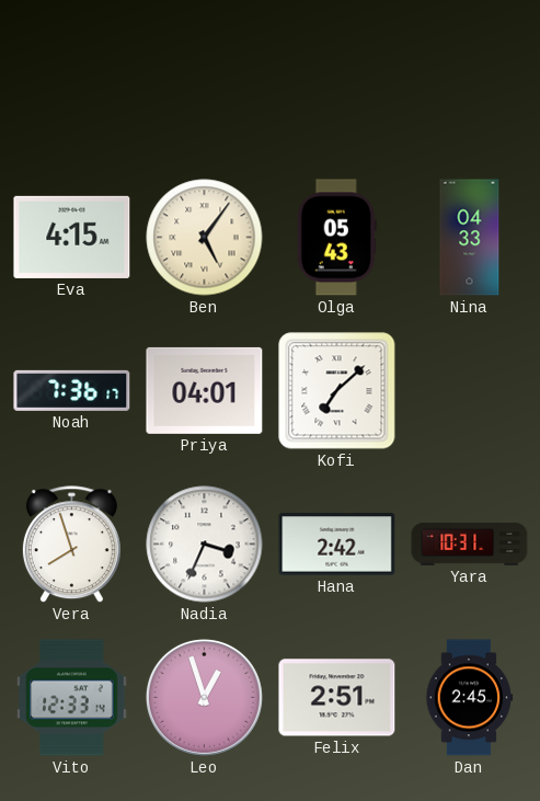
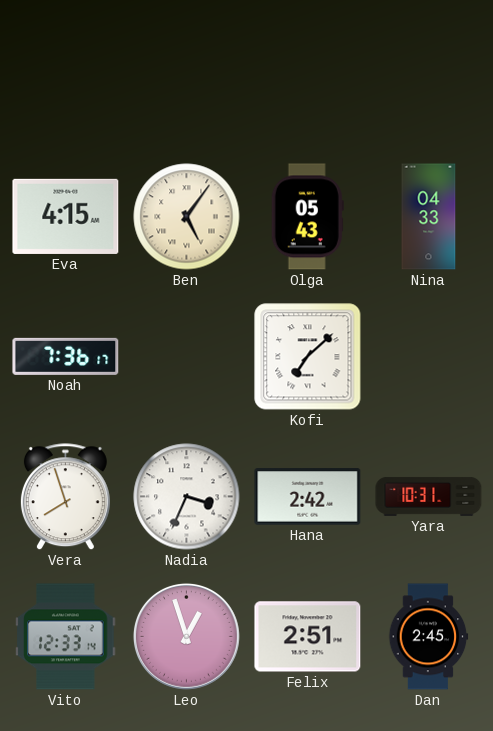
Priya: 04:01 -> none
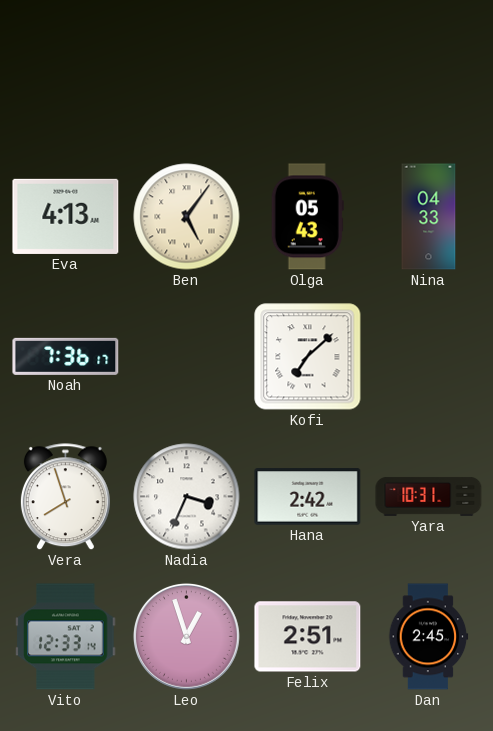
Eva: 4:15 -> 4:13
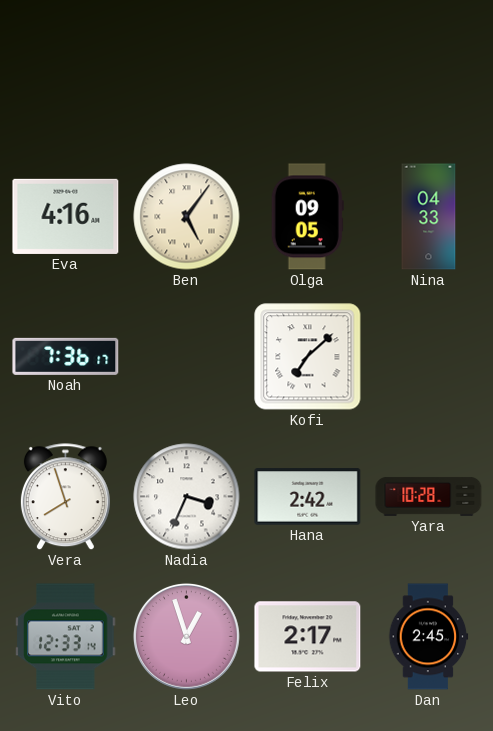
Eva: 4:13 -> 4:16
Olga: 05:43 -> 09:05
Yara: 10:31 -> 10:28
Felix: 2:51 -> 2:17
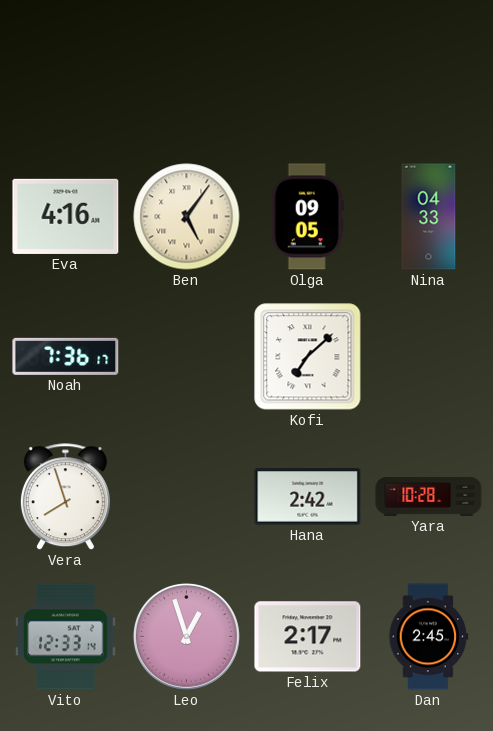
Nadia: 3:34 -> none
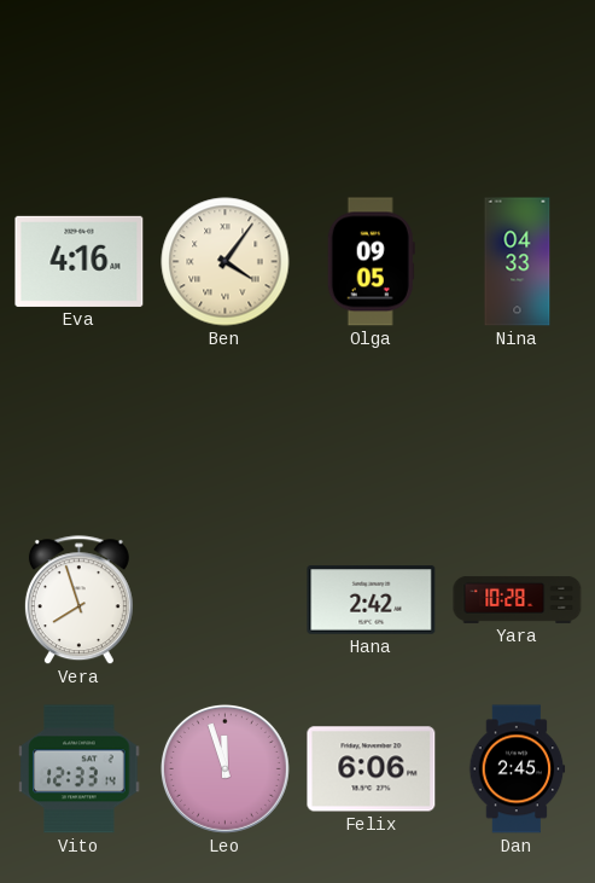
Ben: 5:06 -> 4:06
Noah: 7:36 -> none
Kofi: 7:08 -> none
Leo: 12:57 -> 11:57
Felix: 2:17 -> 6:06
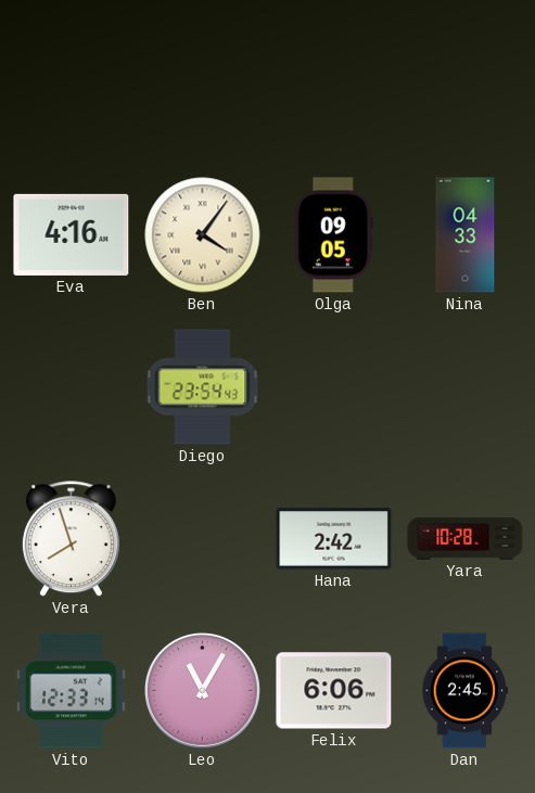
Diego: none -> 23:54
Leo: 11:57 -> 11:05
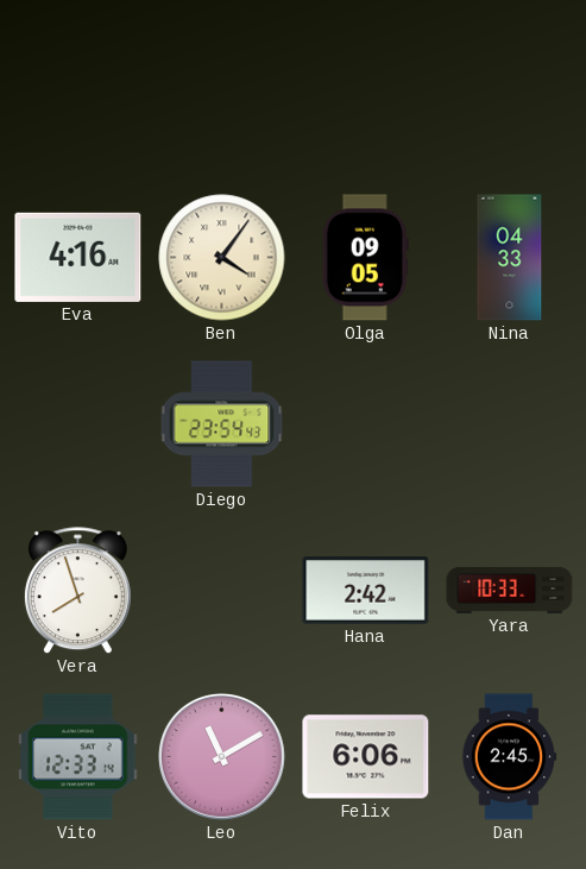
Yara: 10:28 -> 10:33
Leo: 11:05 -> 11:10
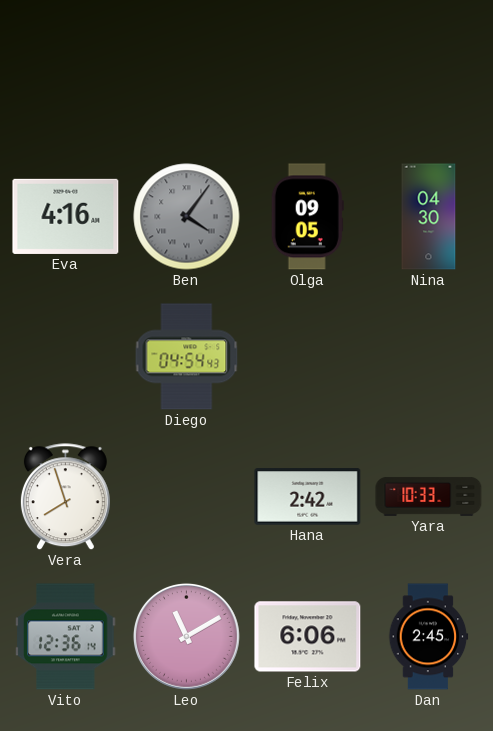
Ben dial: cream -> grey
Nina: 04:33 -> 04:30
Diego: 23:54 -> 04:54
Vito: 12:33 -> 12:36
